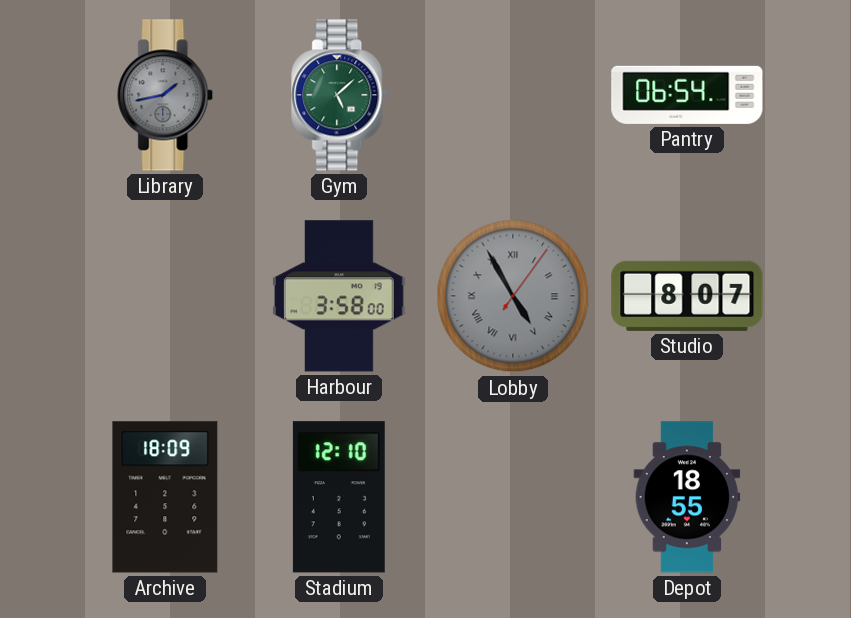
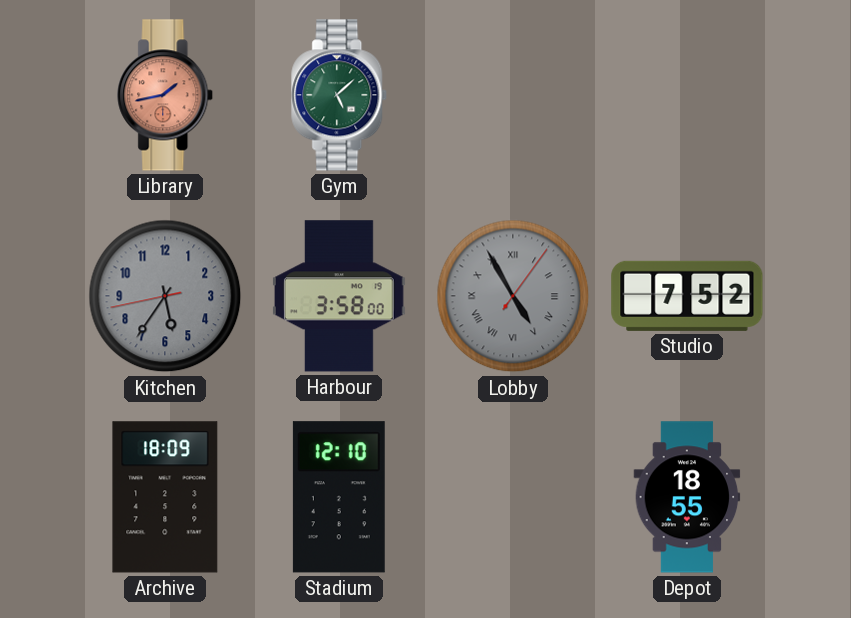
Library dial: grey -> salmon
Pantry: 06:54 -> none
Kitchen: none -> 5:35
Studio: 8:07 -> 7:52
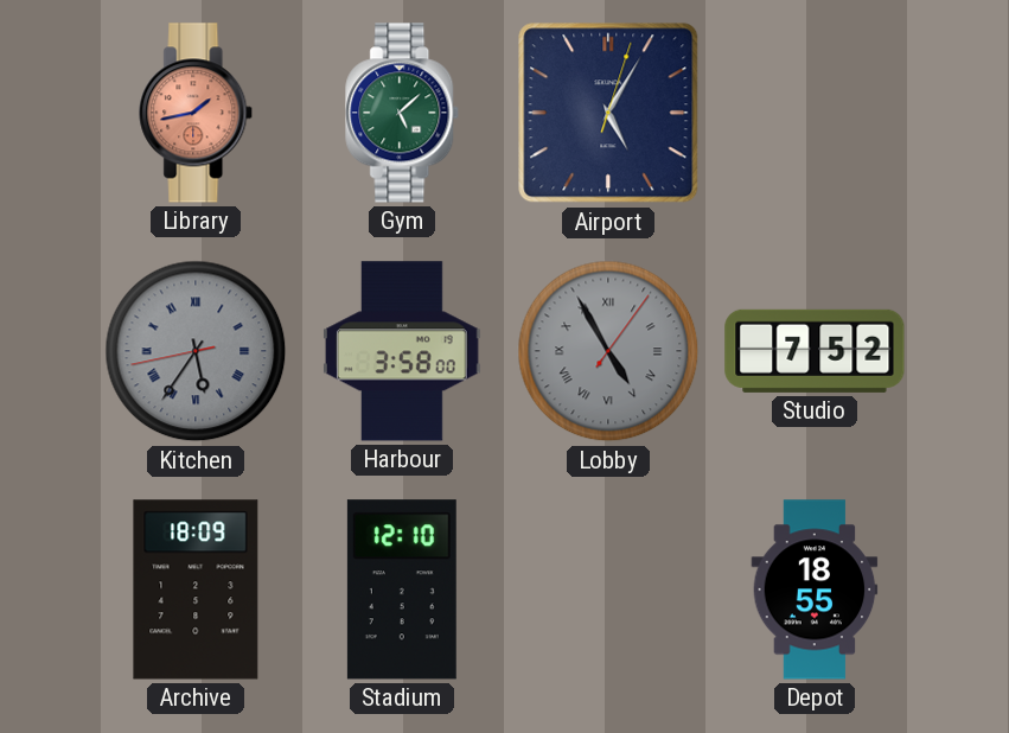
Airport: none -> 5:05
Kitchen numerals: Arabic -> Roman
